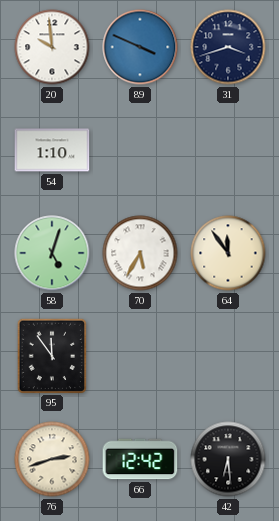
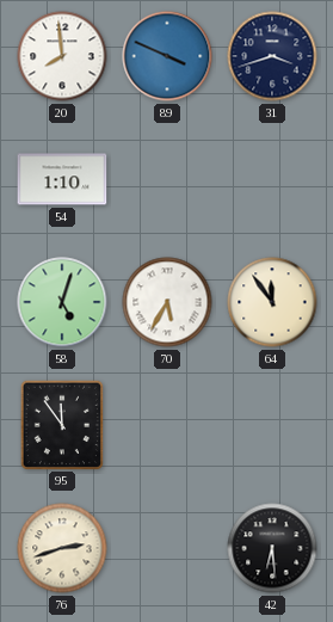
20: 9:59 -> 7:59
66: 12:42 -> none
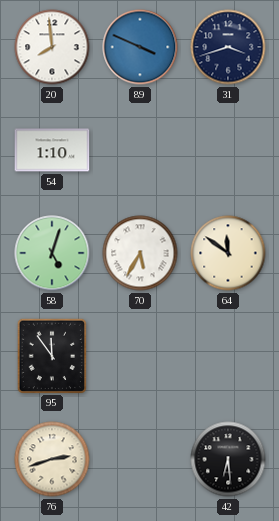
64: 11:54 -> 11:51
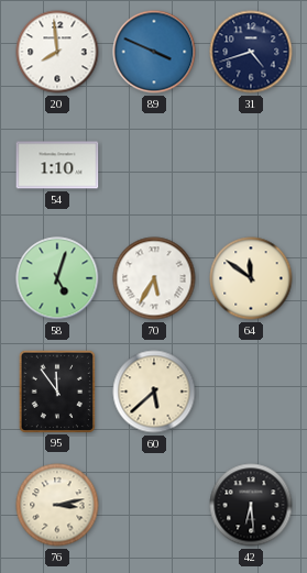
31: 3:42 -> 4:42
60: none -> 5:38
76: 2:42 -> 3:13
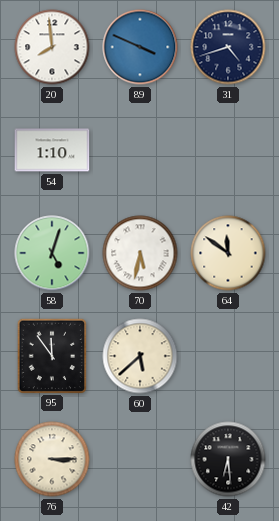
70: 5:35 -> 5:32
76: 3:13 -> 3:15
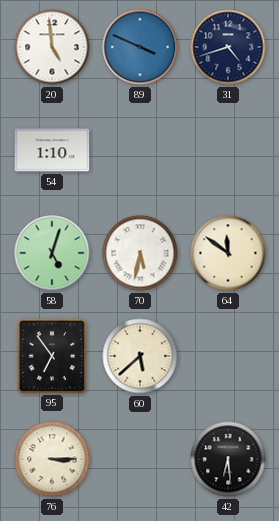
20: 7:59 -> 4:59
95: 11:54 -> 6:54
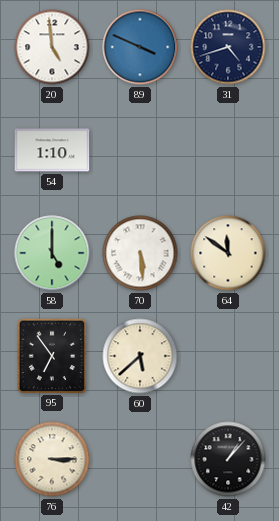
58: 5:03 -> 5:00
70: 5:32 -> 5:29
42: 6:29 -> 1:07
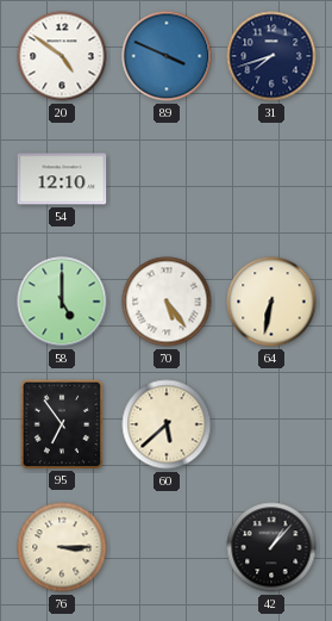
20: 4:59 -> 4:51
31: 4:42 -> 7:42
54: 1:10 -> 12:10
70: 5:29 -> 5:24
64: 11:51 -> 6:32
